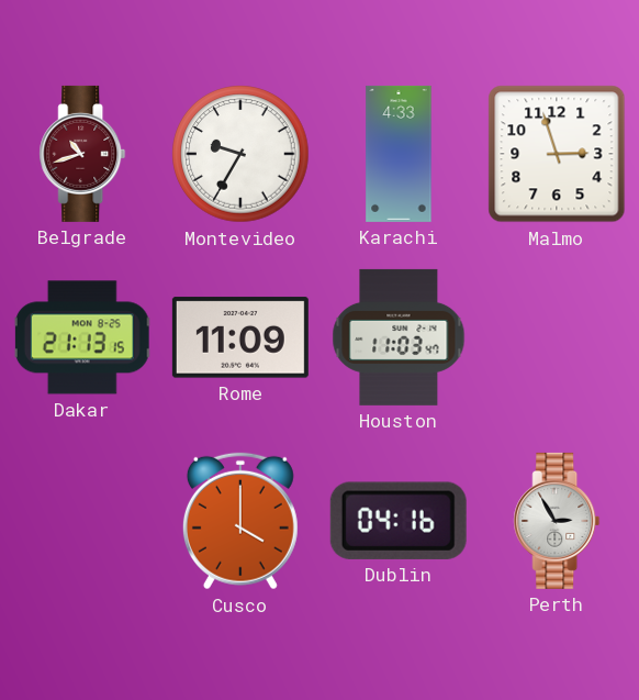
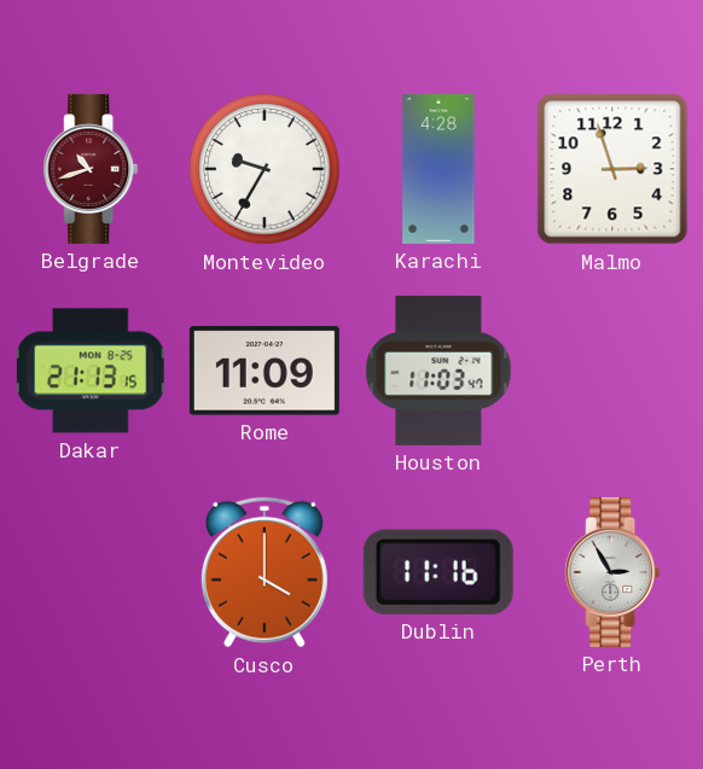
Karachi: 4:33 -> 4:28
Dublin: 04:16 -> 11:16
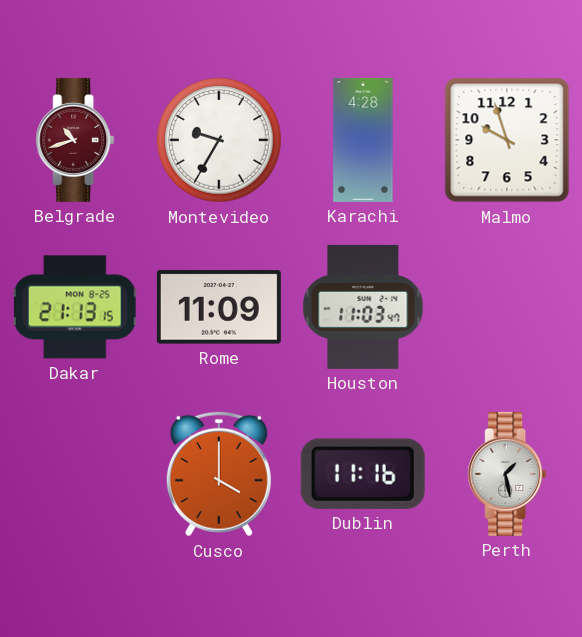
Malmo: 2:57 -> 9:57
Perth: 2:55 -> 1:28
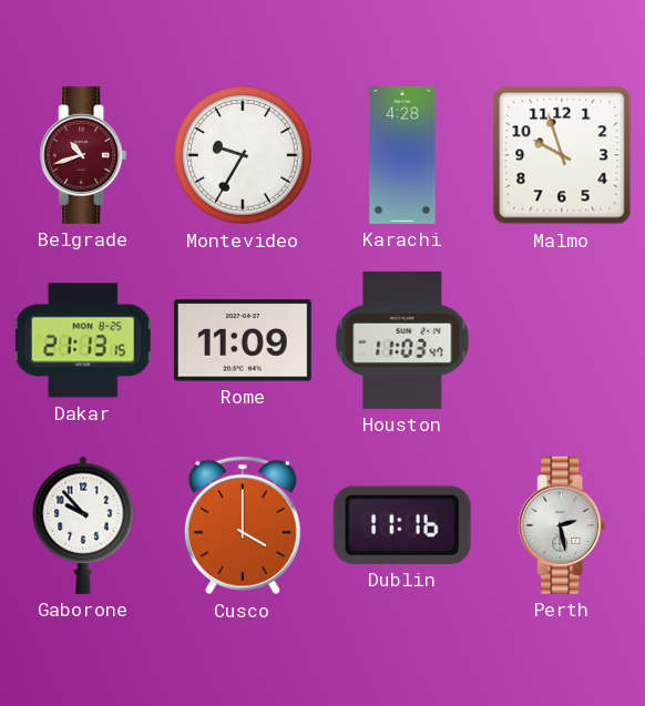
Gaborone: none -> 9:53
Perth: 1:28 -> 2:28
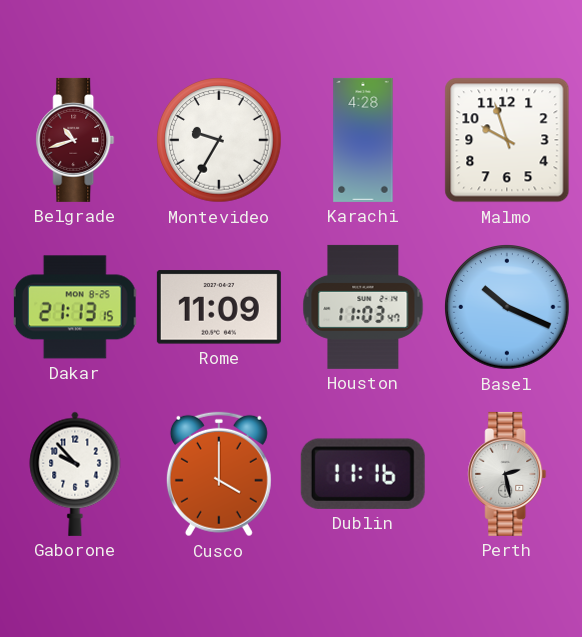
Basel: none -> 10:19
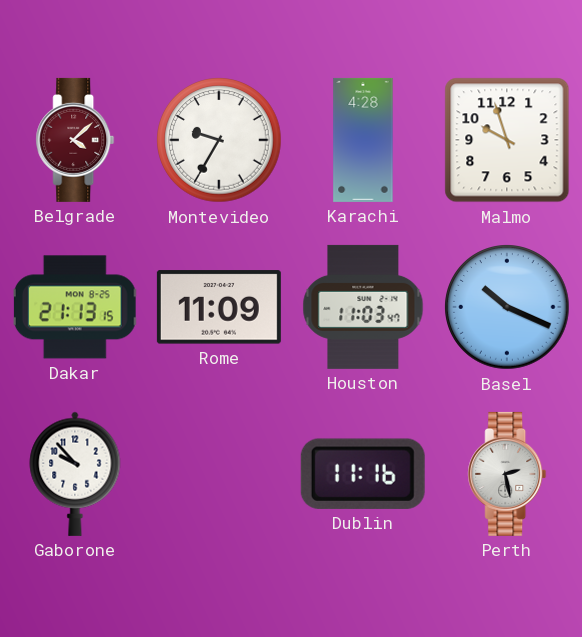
Belgrade: 10:42 -> 4:08
Cusco: 4:00 -> none
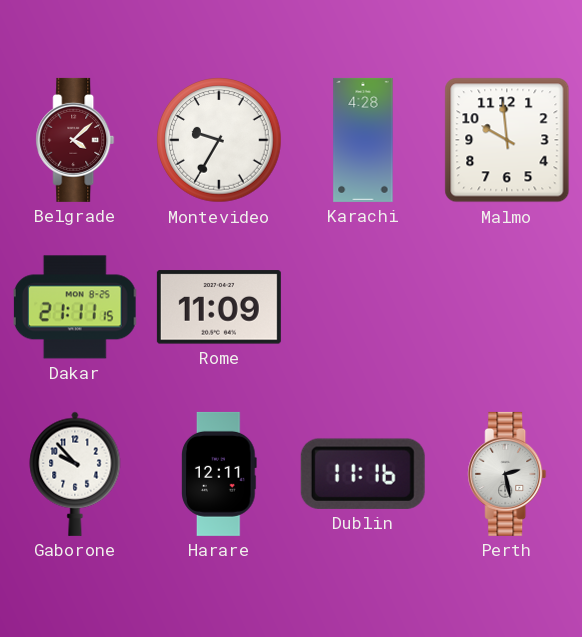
Malmo: 9:57 -> 9:59
Dakar: 21:13 -> 21:11
Houston: 11:03 -> none
Basel: 10:19 -> none
Harare: none -> 12:11
